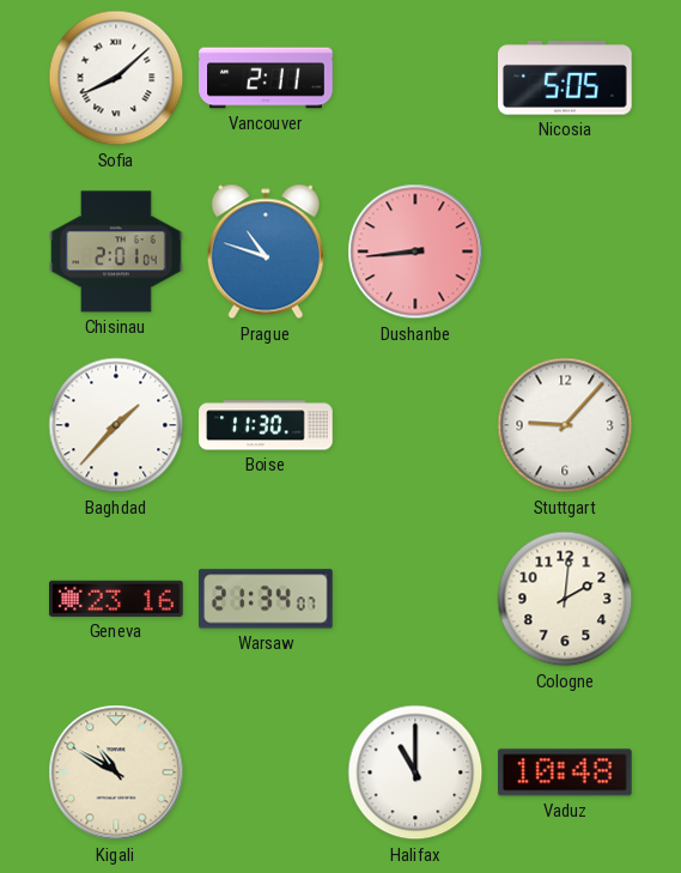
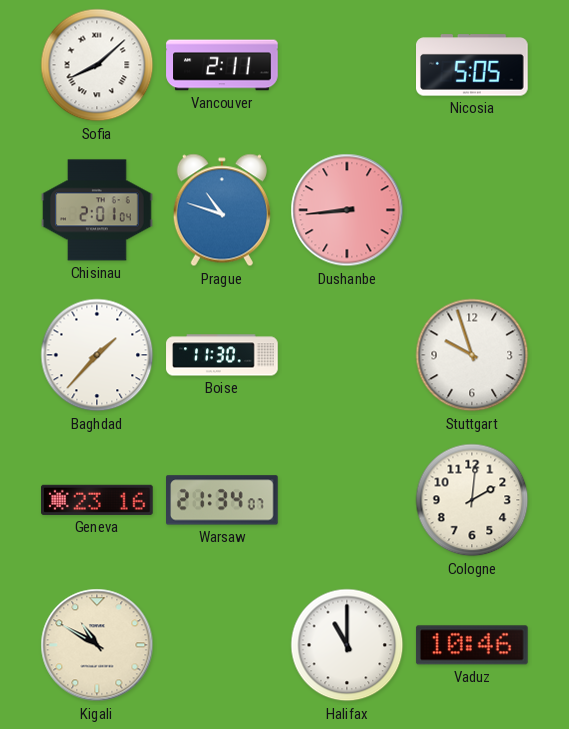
Stuttgart: 9:07 -> 9:57
Vaduz: 10:48 -> 10:46
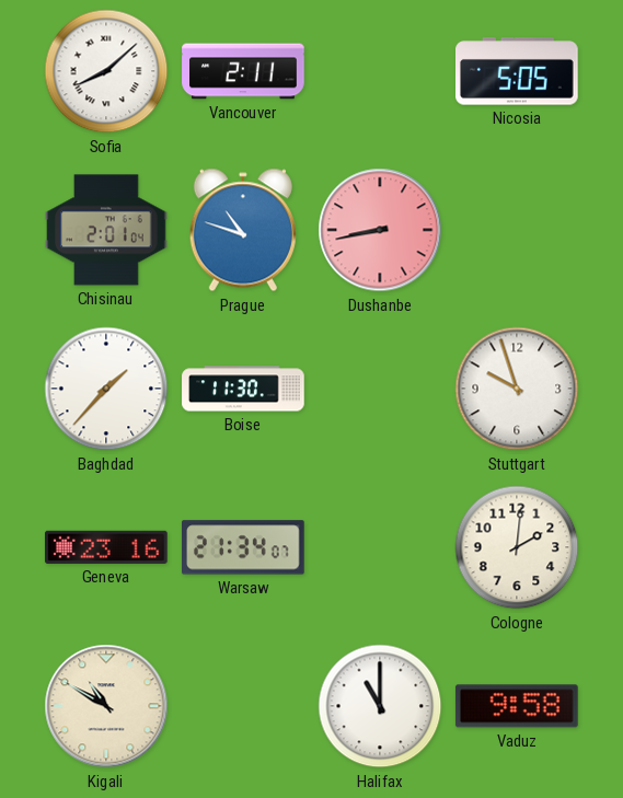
Dushanbe: 8:44 -> 8:43
Vaduz: 10:46 -> 9:58
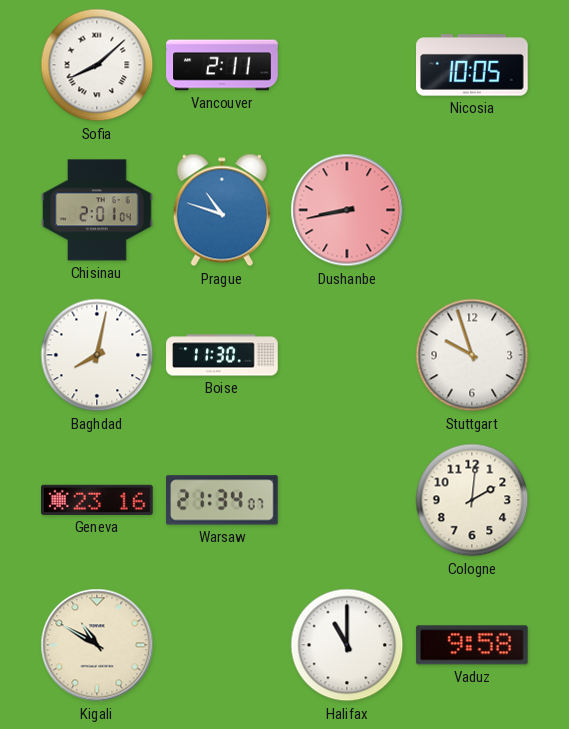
Nicosia: 5:05 -> 10:05
Baghdad: 1:37 -> 8:02
